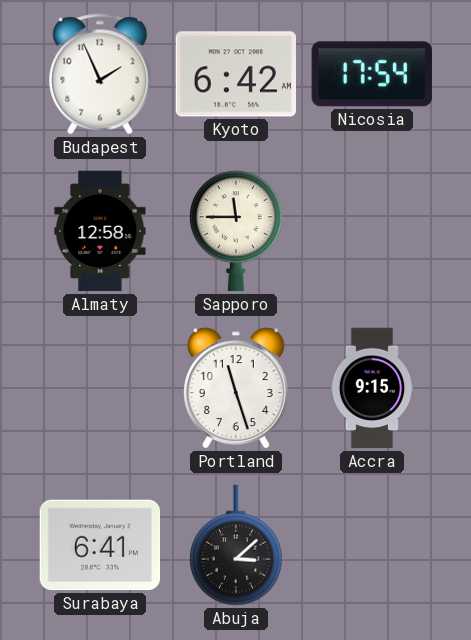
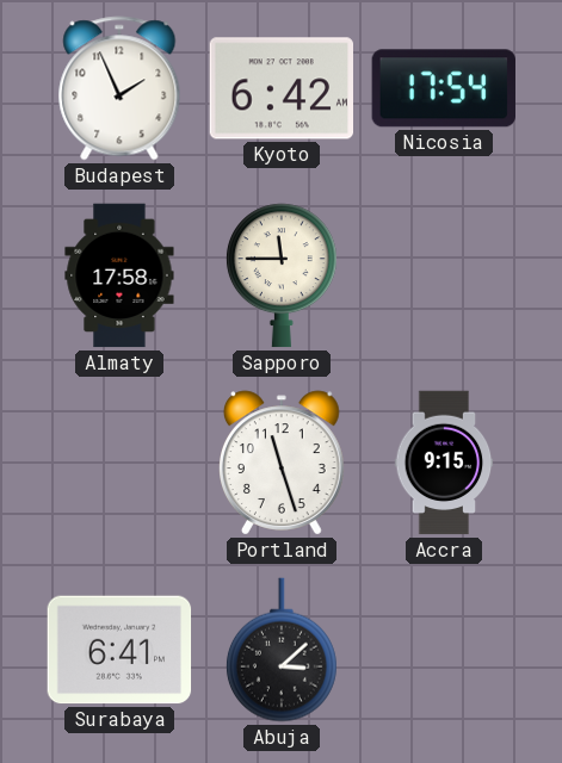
Almaty: 12:58 -> 17:58
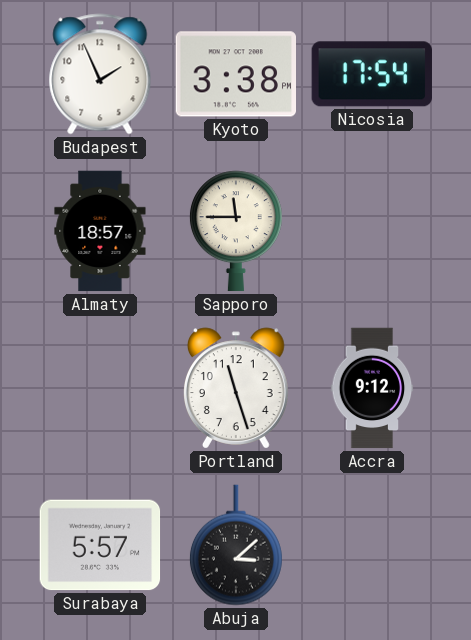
Kyoto: 6:42 -> 3:38
Almaty: 17:58 -> 18:57
Accra: 9:15 -> 9:12
Surabaya: 6:41 -> 5:57
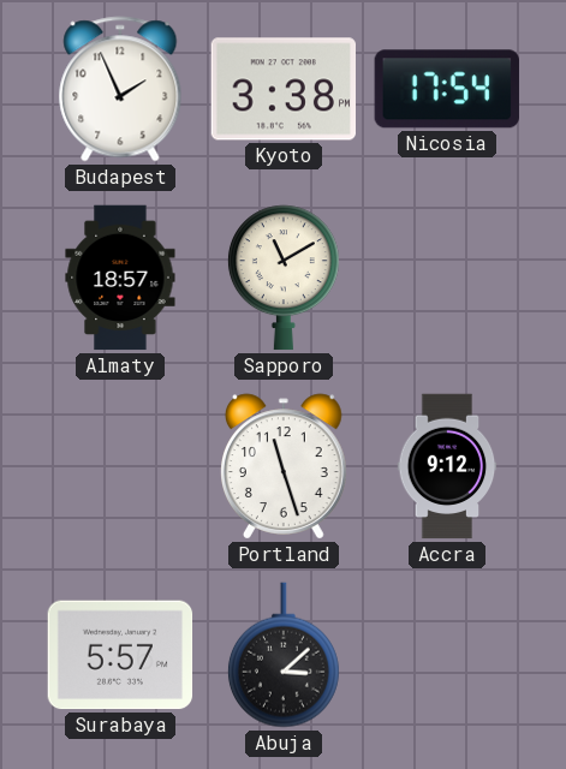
Sapporo: 11:45 -> 11:10
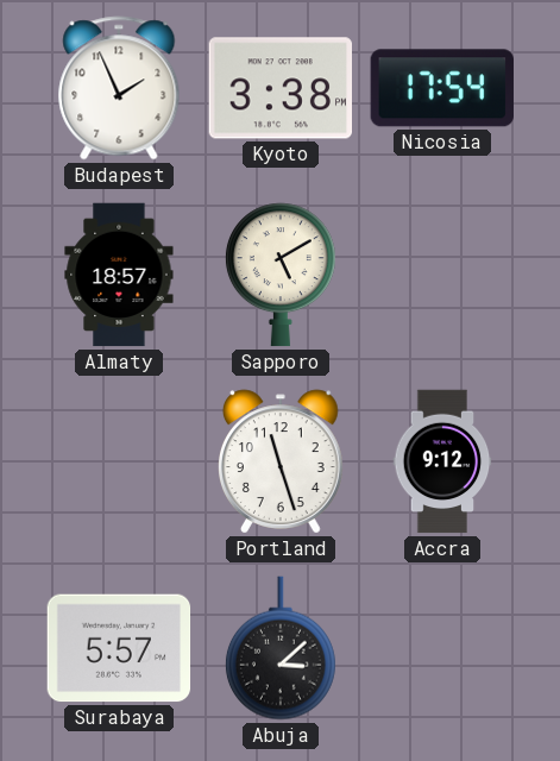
Sapporo: 11:10 -> 5:10
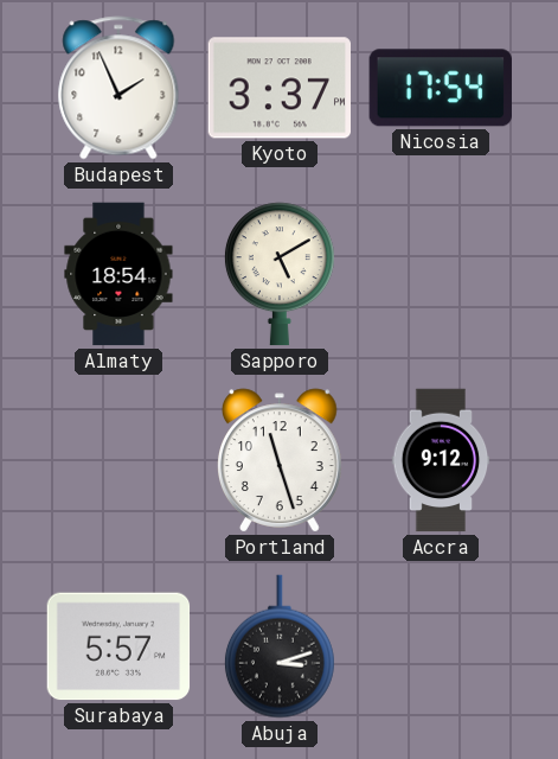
Kyoto: 3:38 -> 3:37
Almaty: 18:57 -> 18:54
Abuja: 3:08 -> 3:12
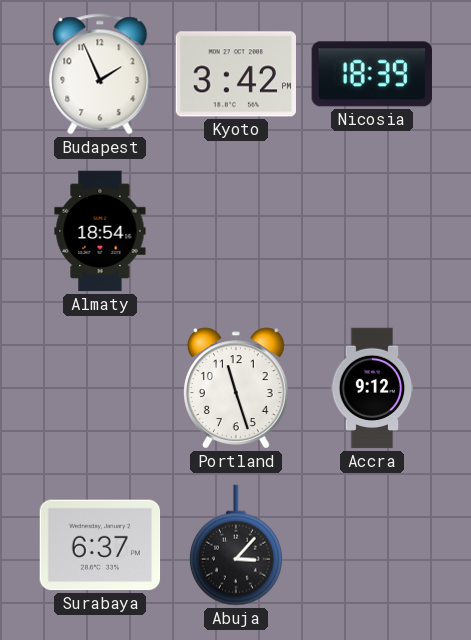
Kyoto: 3:37 -> 3:42
Nicosia: 17:54 -> 18:39
Sapporo: 5:10 -> none
Surabaya: 5:57 -> 6:37
Abuja: 3:12 -> 3:07
